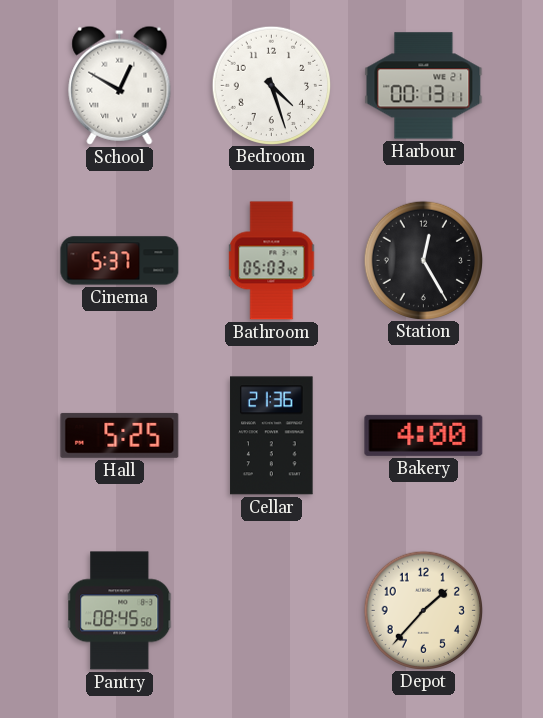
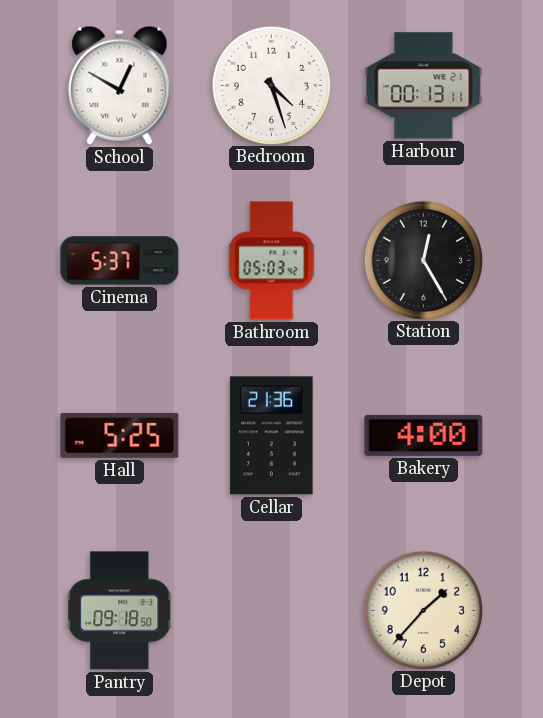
Pantry: 08:45 -> 09:18
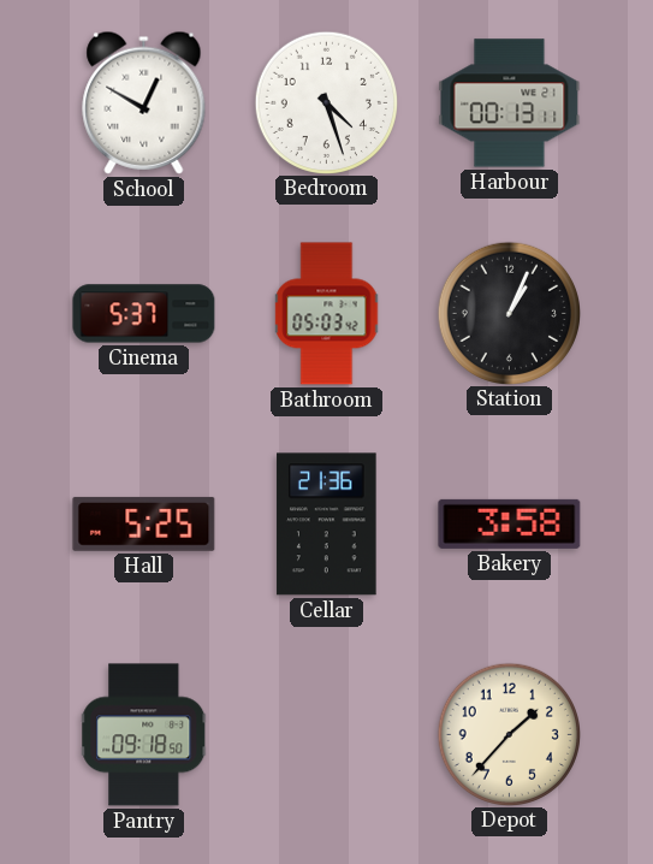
Station: 12:25 -> 1:04
Bakery: 4:00 -> 3:58
